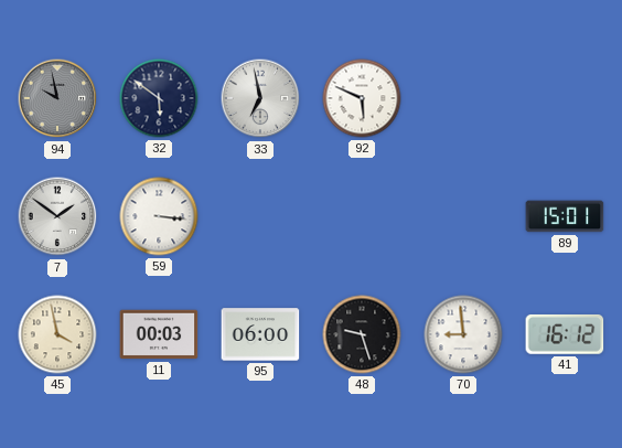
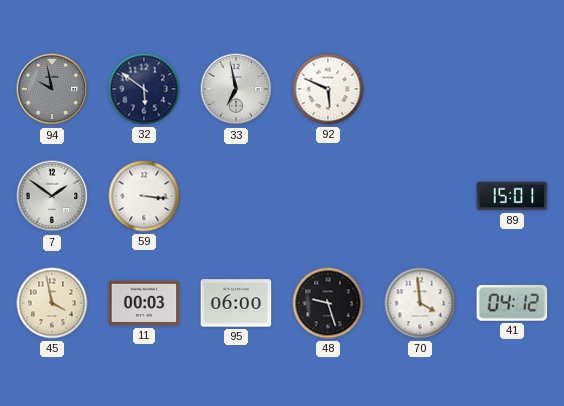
70: 8:59 -> 3:59
41: 16:12 -> 04:12
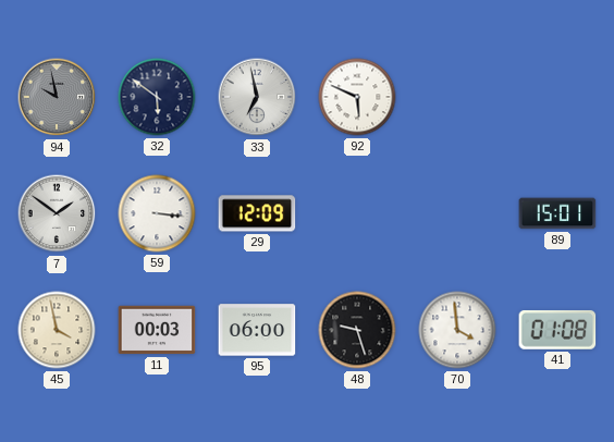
29: none -> 12:09
41: 04:12 -> 01:08
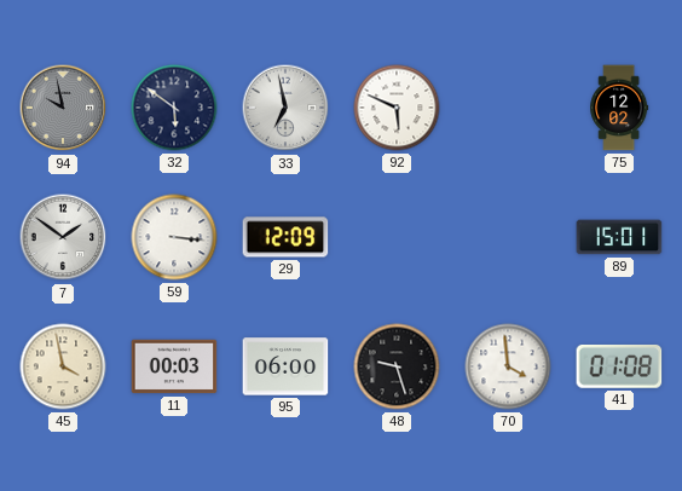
75: none -> 12:02
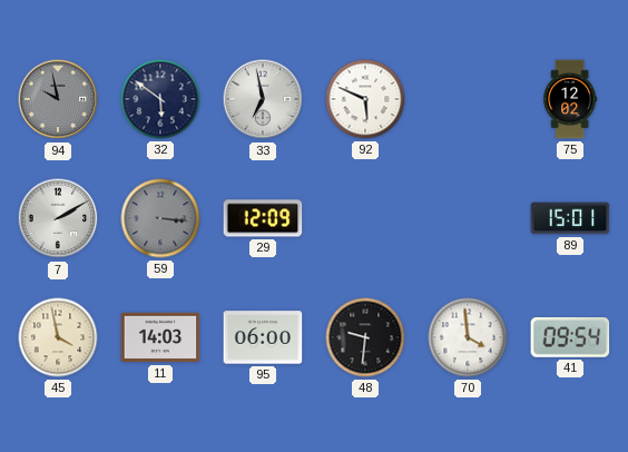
7: 1:51 -> 2:10
59 dial: white -> grey
11: 00:03 -> 14:03
48: 9:27 -> 9:31
41: 01:08 -> 09:54
